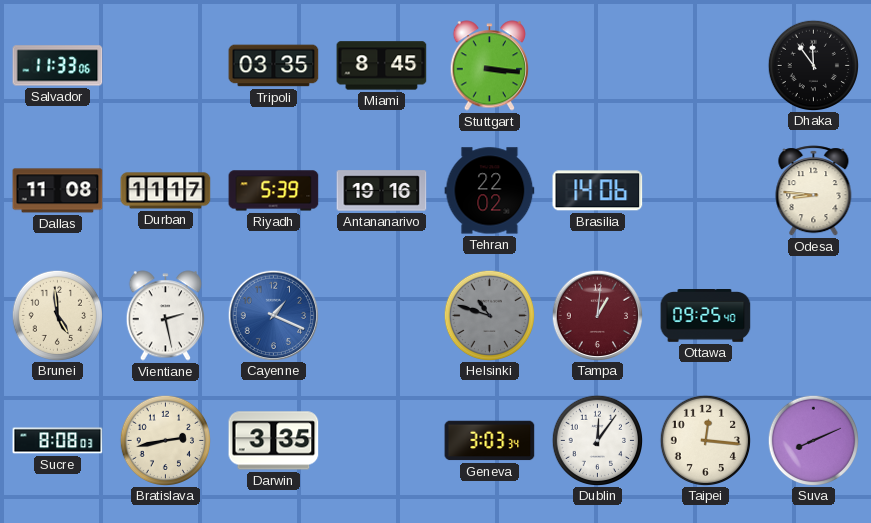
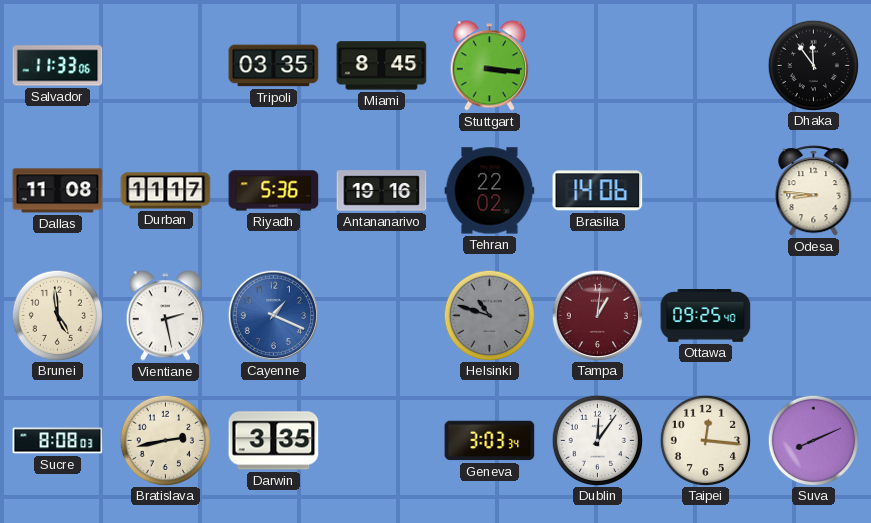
Riyadh: 5:39 -> 5:36
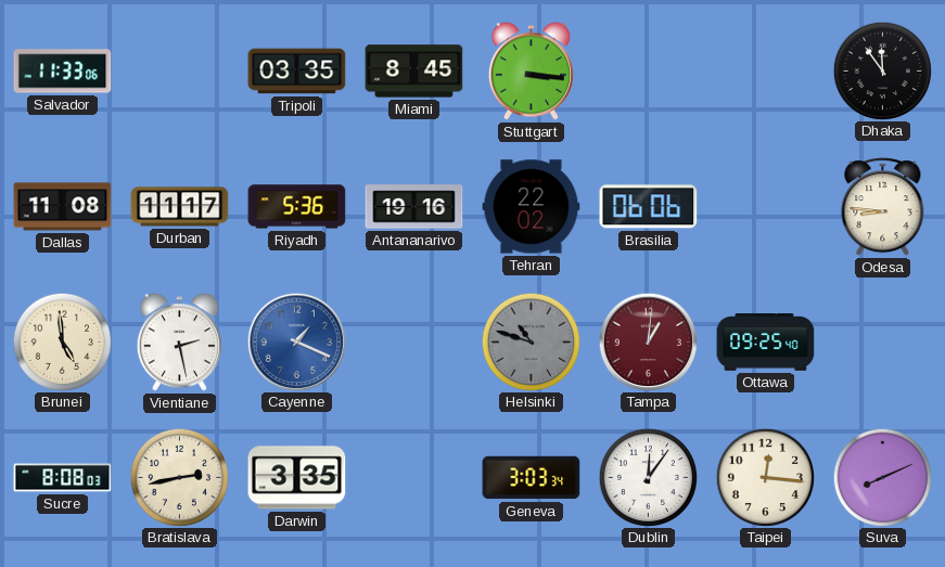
Brasilia: 14:06 -> 06:06
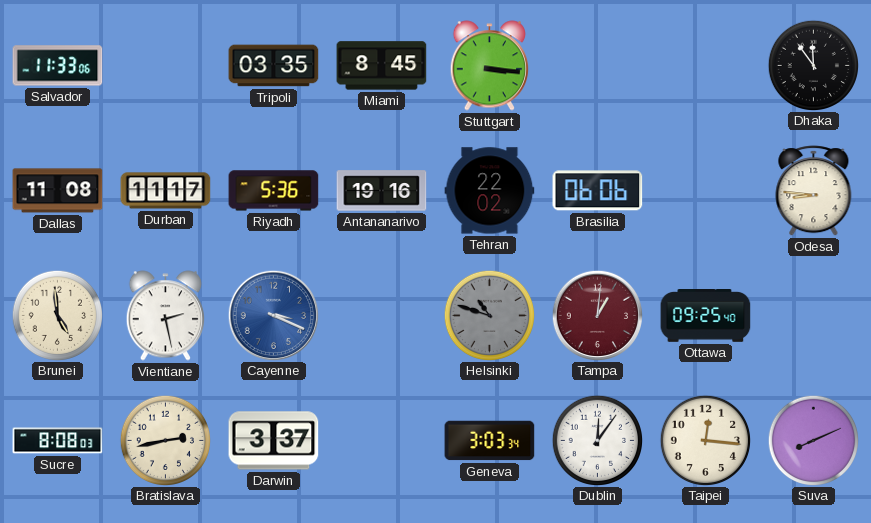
Cayenne: 1:19 -> 3:19
Darwin: 3:35 -> 3:37
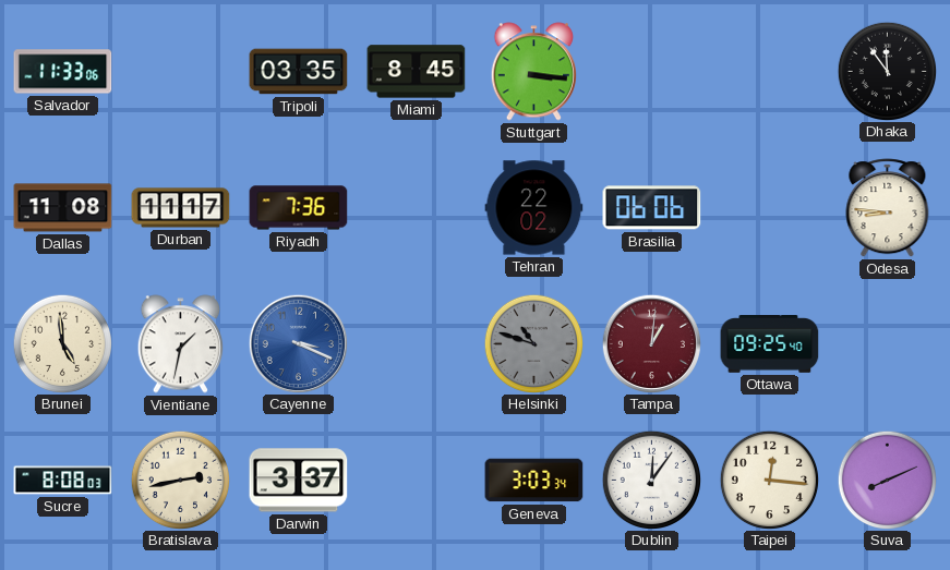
Riyadh: 5:36 -> 7:36
Antananarivo: 19:16 -> none
Vientiane: 2:28 -> 1:32
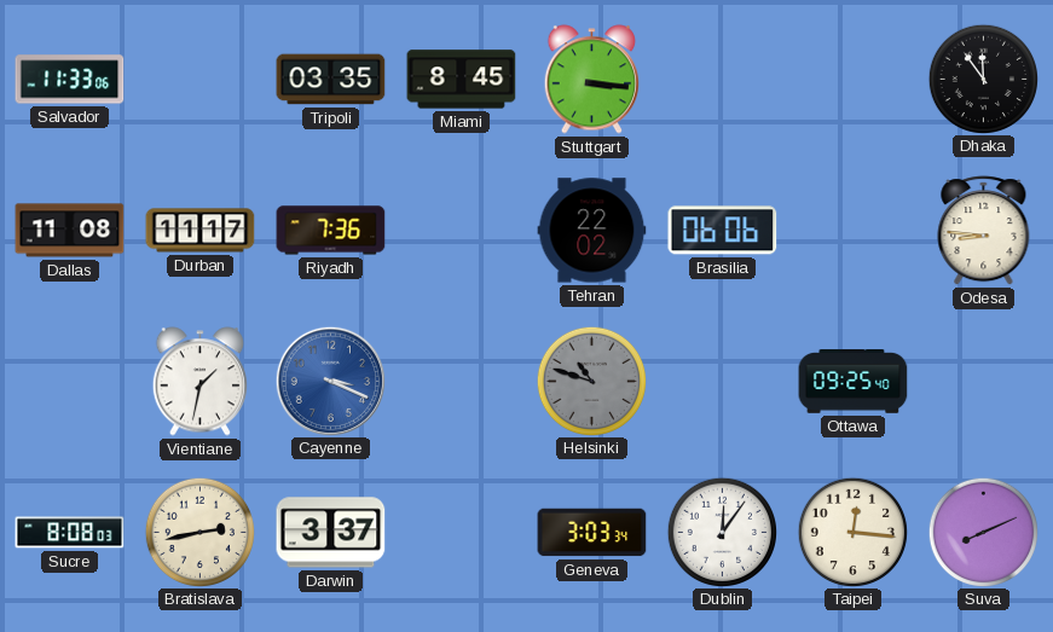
Brunei: 4:59 -> none
Tampa: 1:01 -> none
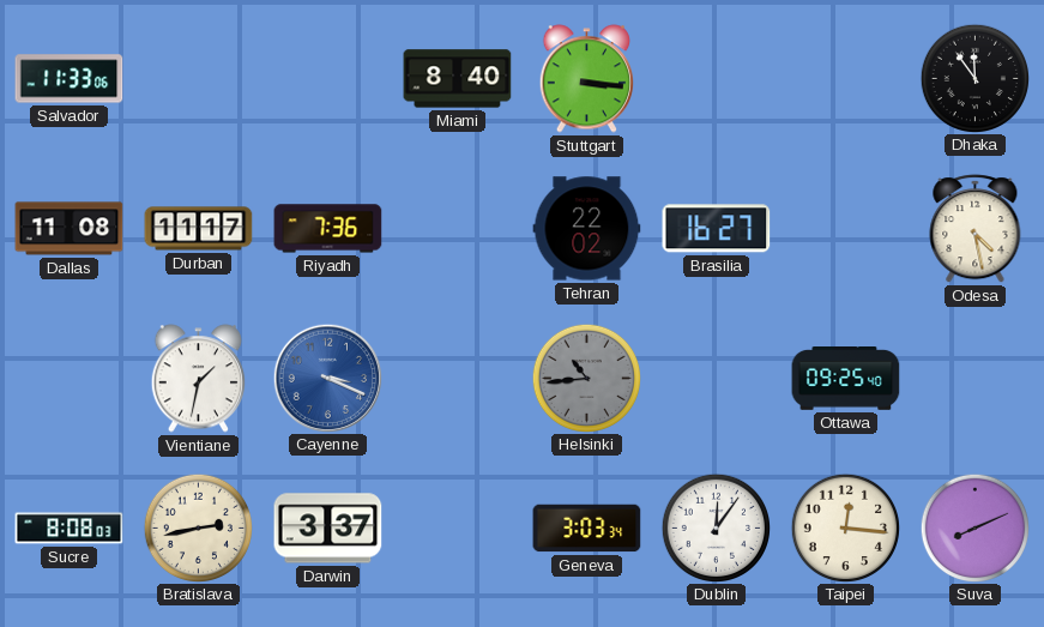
Tripoli: 03:35 -> none
Miami: 8:45 -> 8:40
Brasilia: 06:06 -> 16:27
Odesa: 8:46 -> 4:28
Helsinki: 10:48 -> 10:44
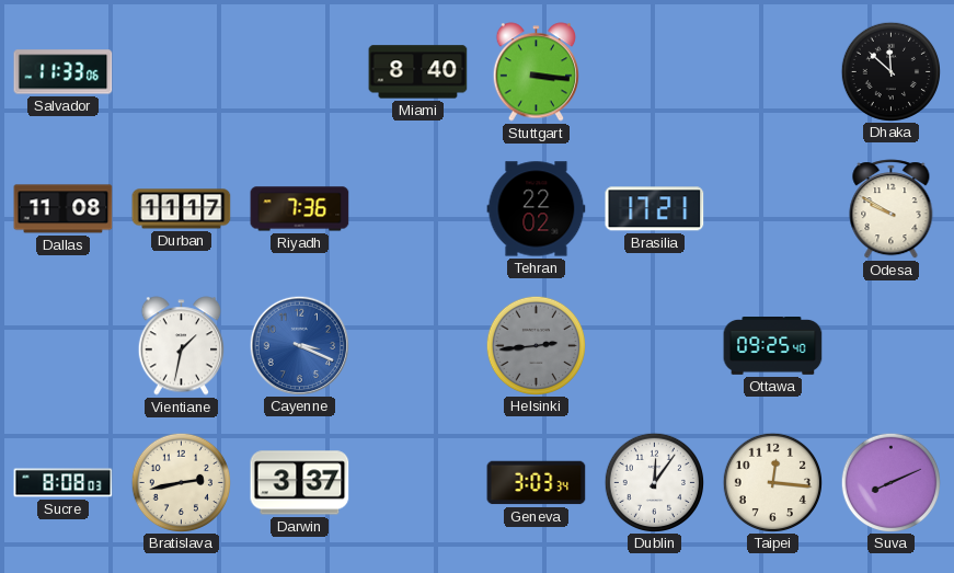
Dhaka: 11:54 -> 11:52
Brasilia: 16:27 -> 17:21
Odesa: 4:28 -> 9:50
Helsinki: 10:44 -> 2:44
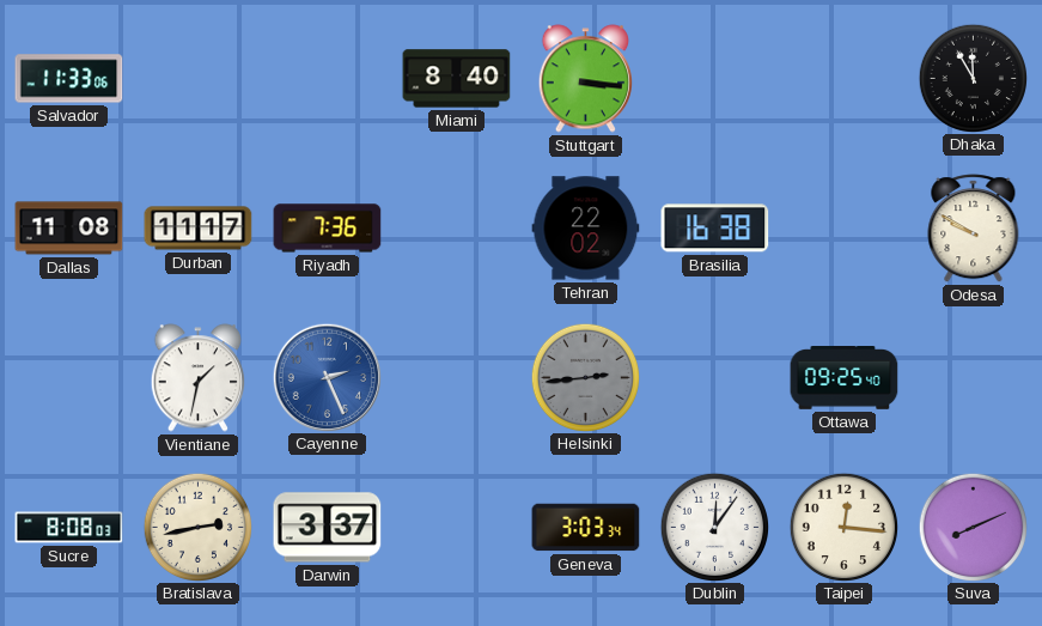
Dhaka: 11:52 -> 11:55
Brasilia: 17:21 -> 16:38
Cayenne: 3:19 -> 2:26
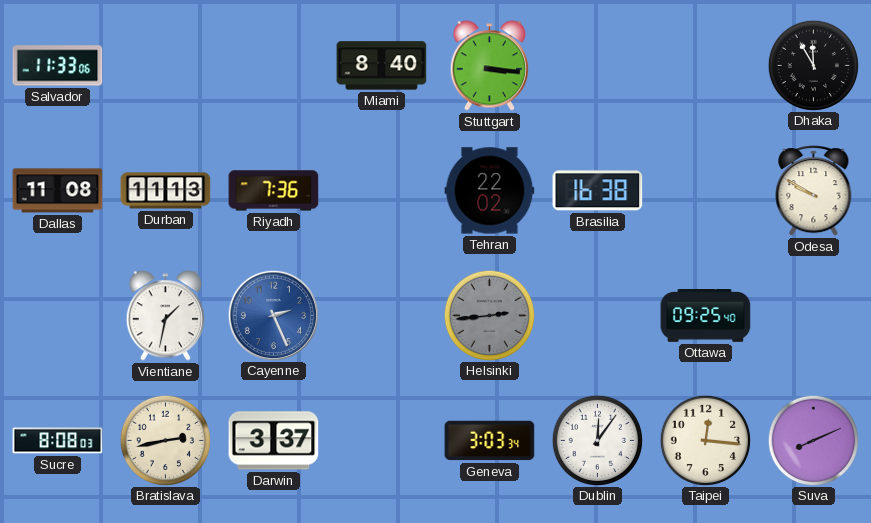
Durban: 11:17 -> 11:13
